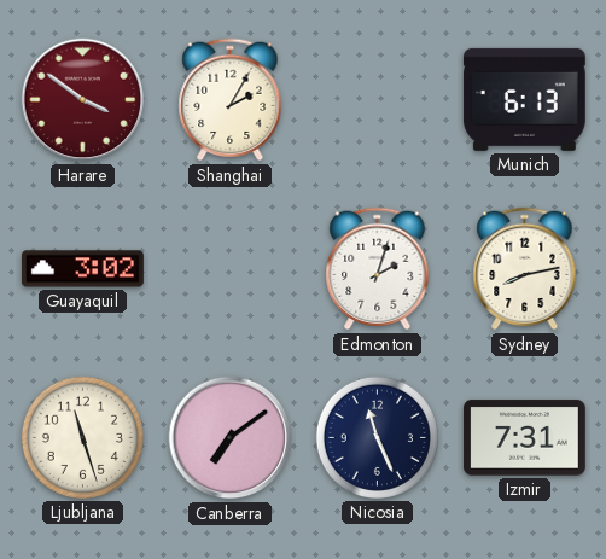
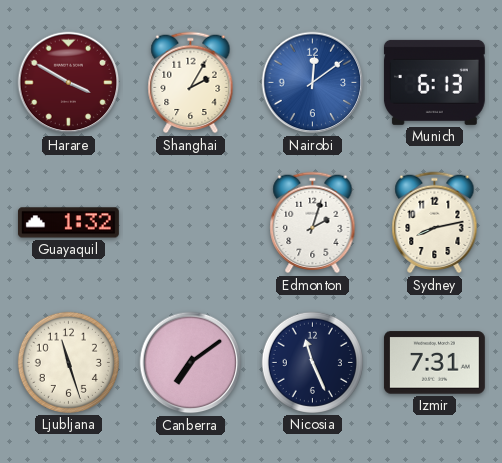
Harare: 3:51 -> 3:50
Nairobi: none -> 12:09
Guayaquil: 3:02 -> 1:32
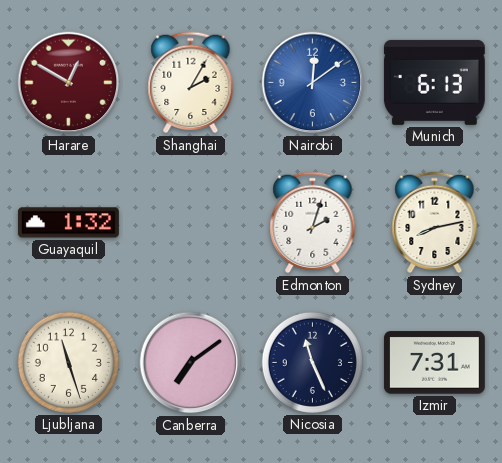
Harare: 3:50 -> 12:50
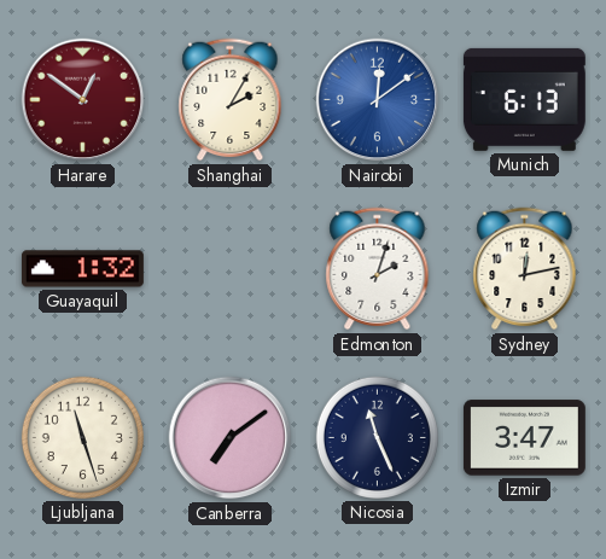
Harare: 12:50 -> 12:51
Sydney: 8:13 -> 12:13
Izmir: 7:31 -> 3:47
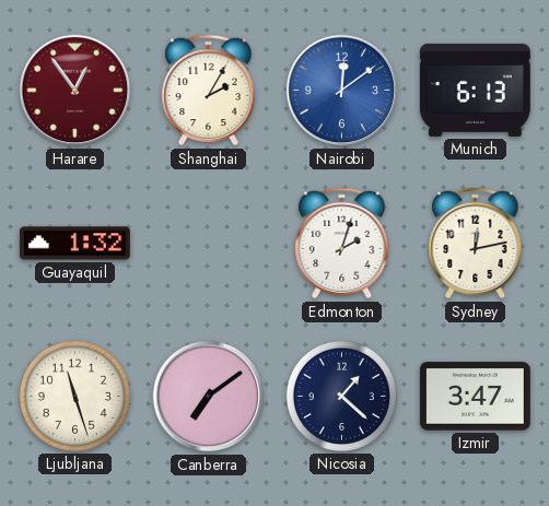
Harare: 12:51 -> 12:54
Nicosia: 11:26 -> 1:22
